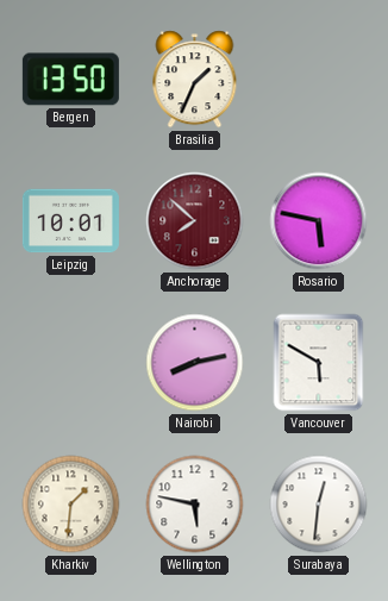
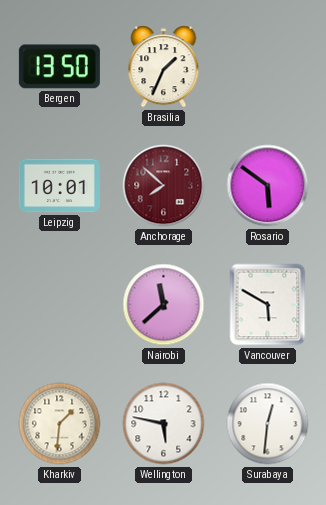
Rosario: 5:47 -> 5:51
Nairobi: 8:13 -> 11:38
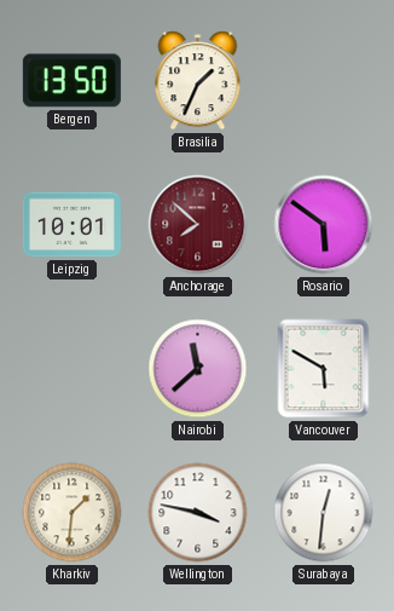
Wellington: 5:47 -> 3:47
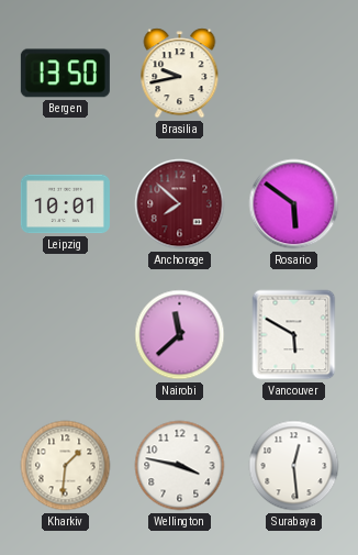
Brasilia: 1:34 -> 9:43
Surabaya: 12:31 -> 12:29
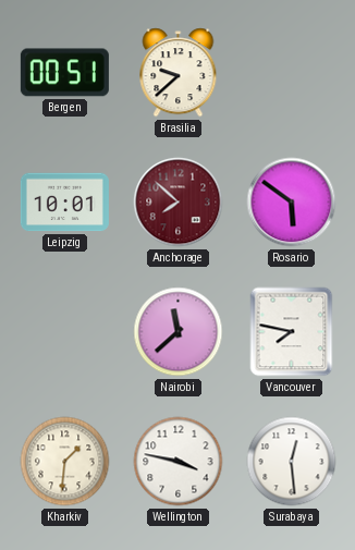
Bergen: 13:50 -> 00:51
Brasilia: 9:43 -> 9:38
Vancouver: 5:50 -> 7:47
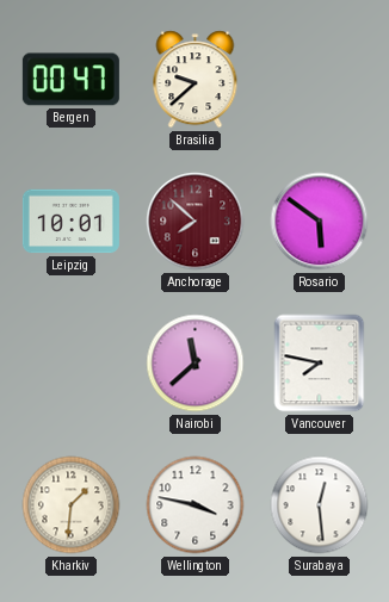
Bergen: 00:51 -> 00:47
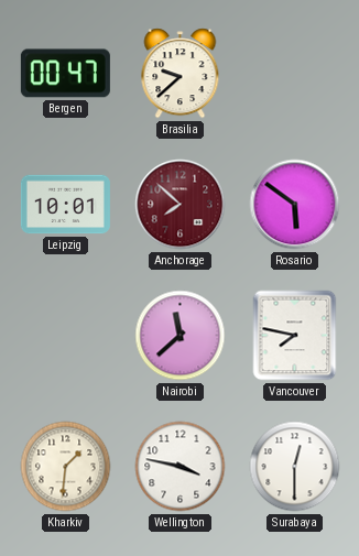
Surabaya: 12:29 -> 12:30
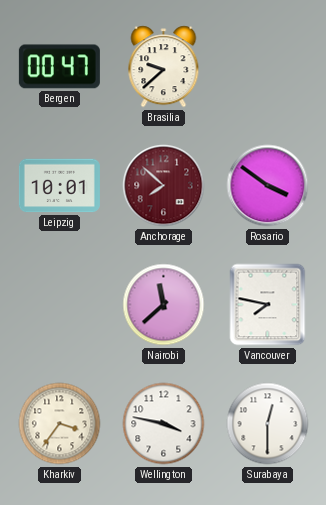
Rosario: 5:51 -> 3:51
Kharkiv: 1:31 -> 3:36
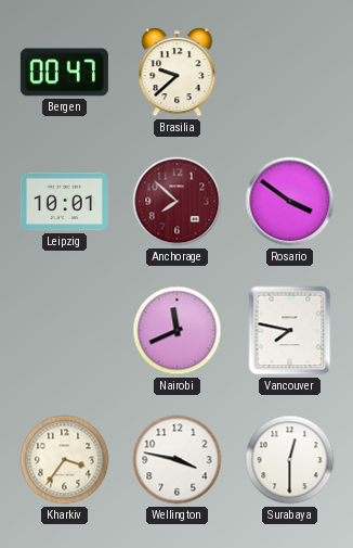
Nairobi: 11:38 -> 11:41
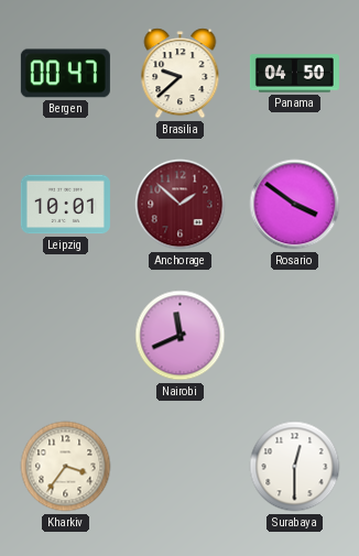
Panama: none -> 04:50
Anchorage: 7:52 -> 1:52
Vancouver: 7:47 -> none
Wellington: 3:47 -> none
